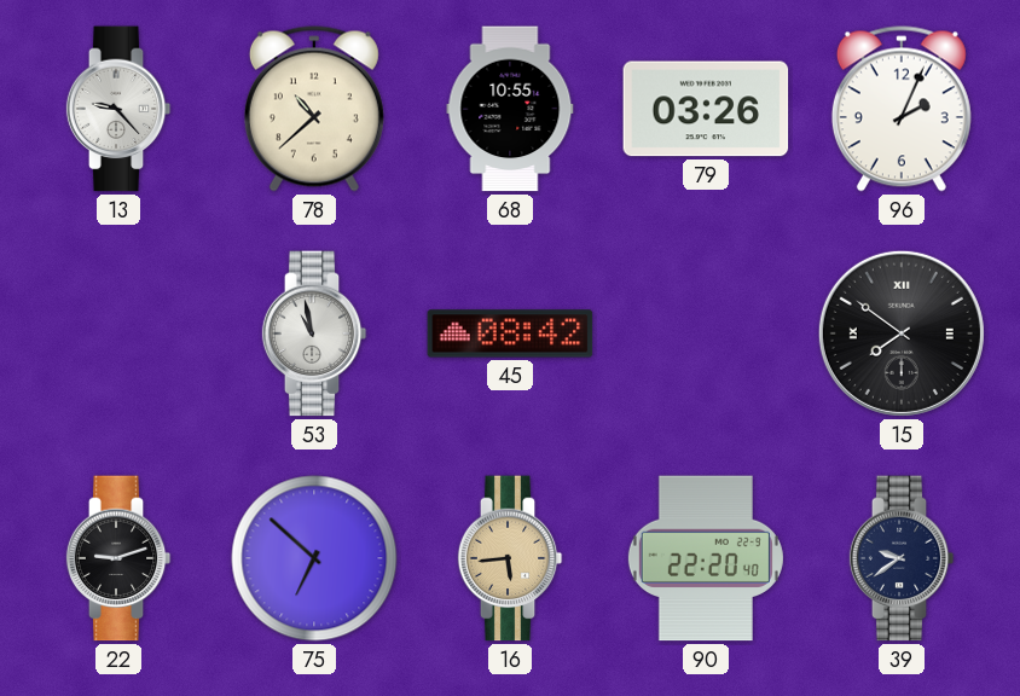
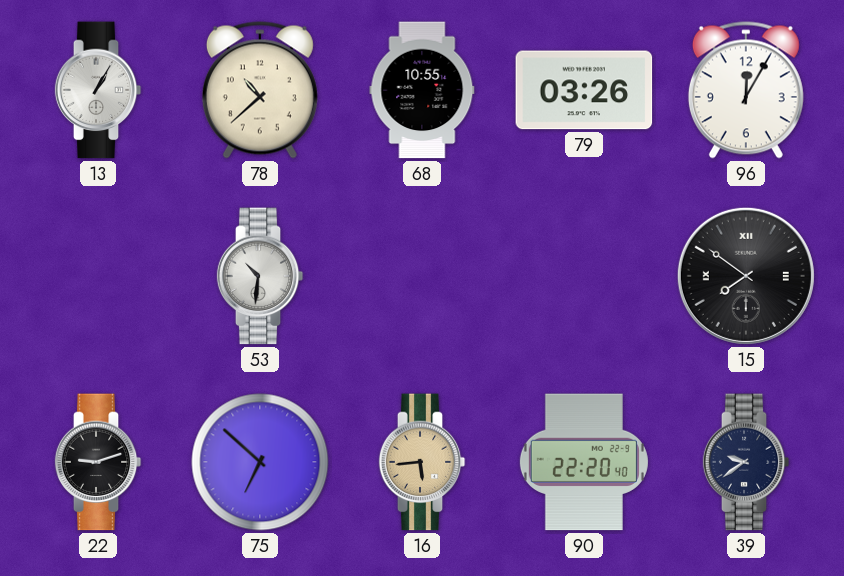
13: 9:23 -> 1:05
96: 2:04 -> 12:05
53: 10:58 -> 10:31
45: 08:42 -> none
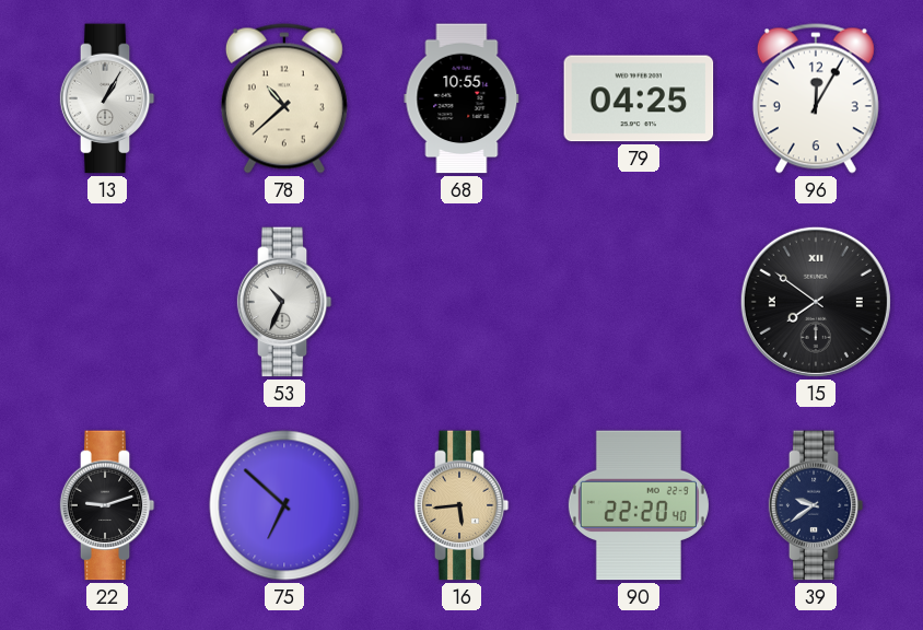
79: 03:26 -> 04:25
53: 10:31 -> 10:34
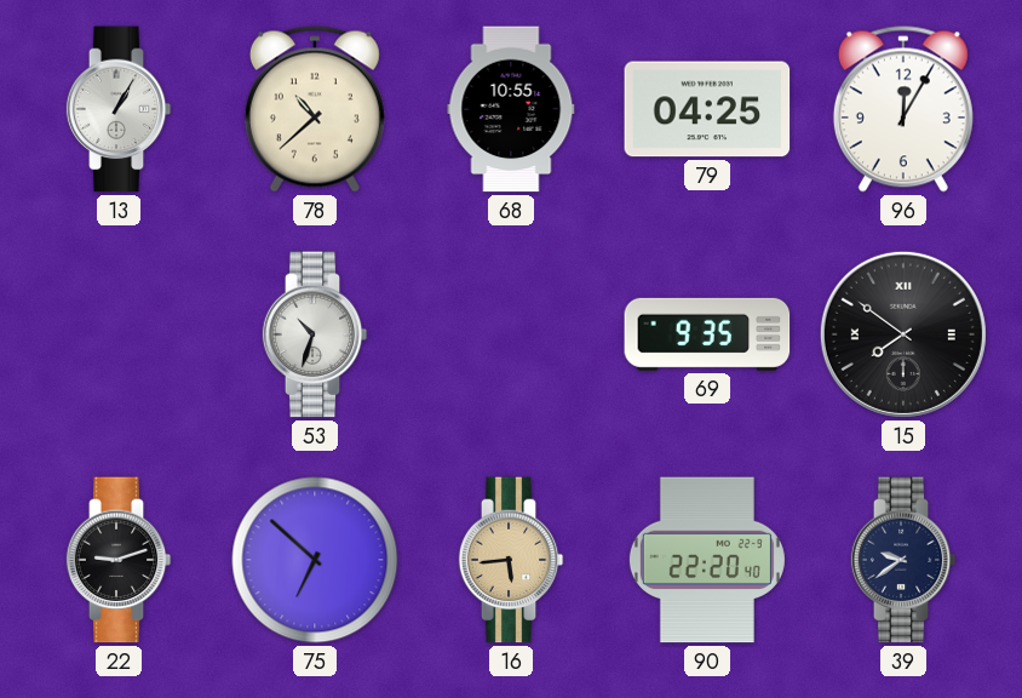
53: 10:34 -> 10:33
69: none -> 9:35
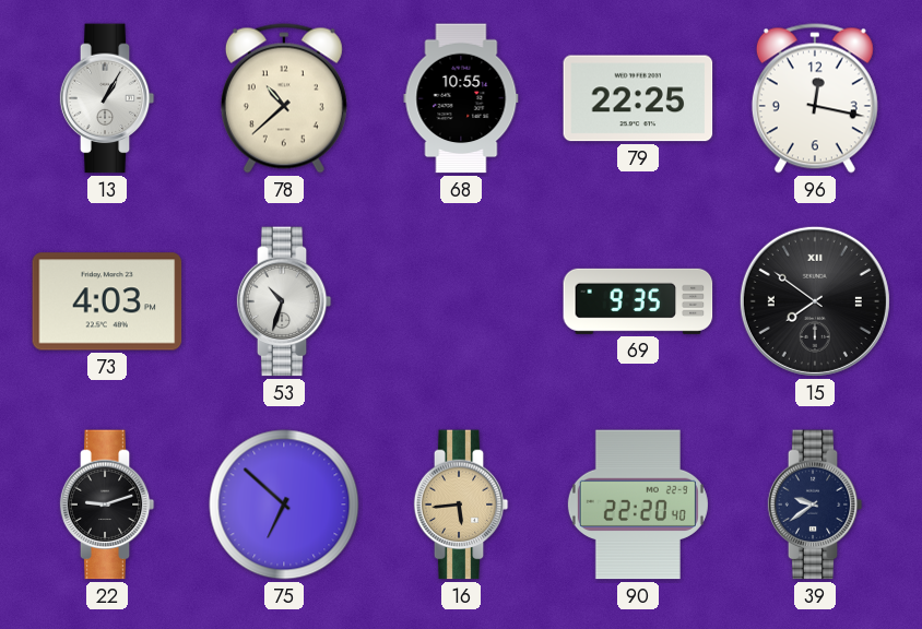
79: 04:25 -> 22:25
96: 12:05 -> 12:17
73: none -> 4:03
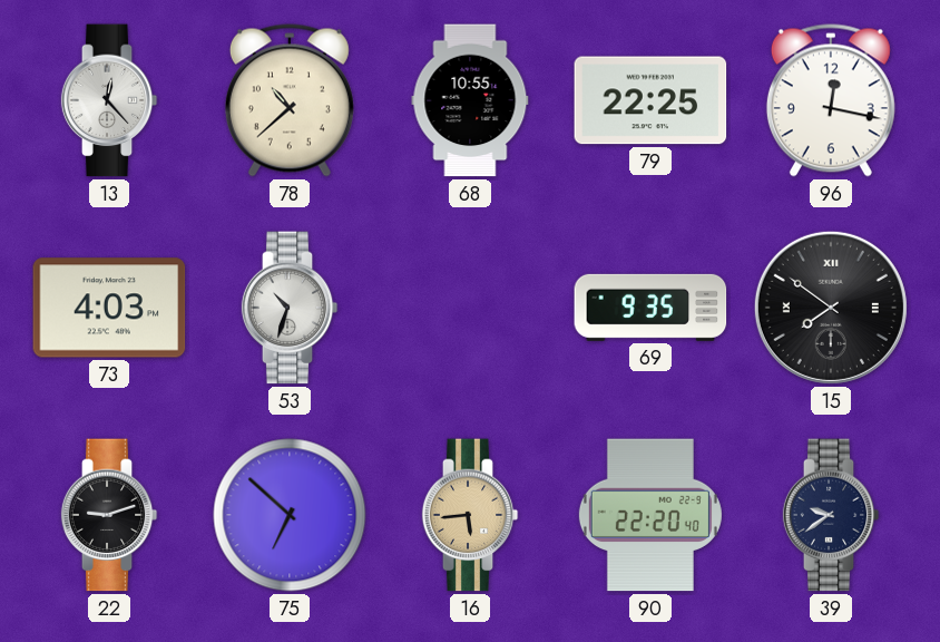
13: 1:05 -> 12:23
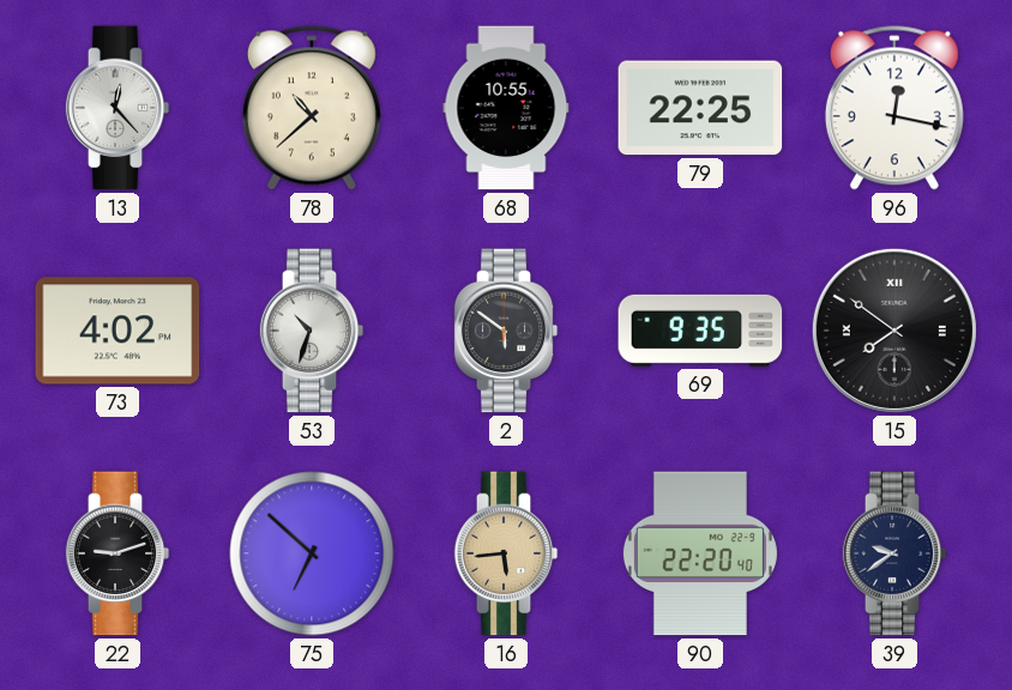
73: 4:03 -> 4:02
2: none -> 5:51
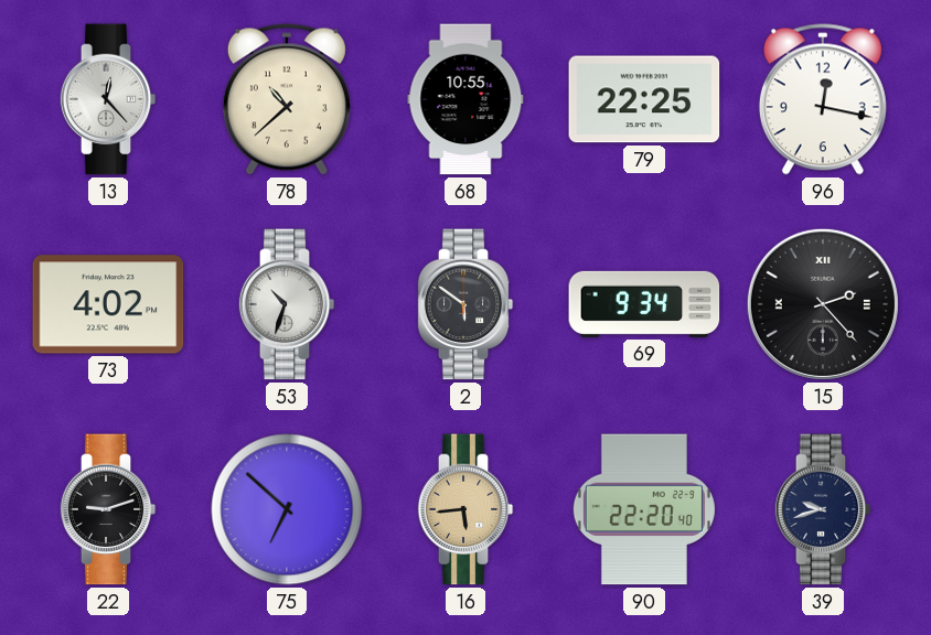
69: 9:35 -> 9:34
15: 7:51 -> 2:23
39: 9:39 -> 9:42
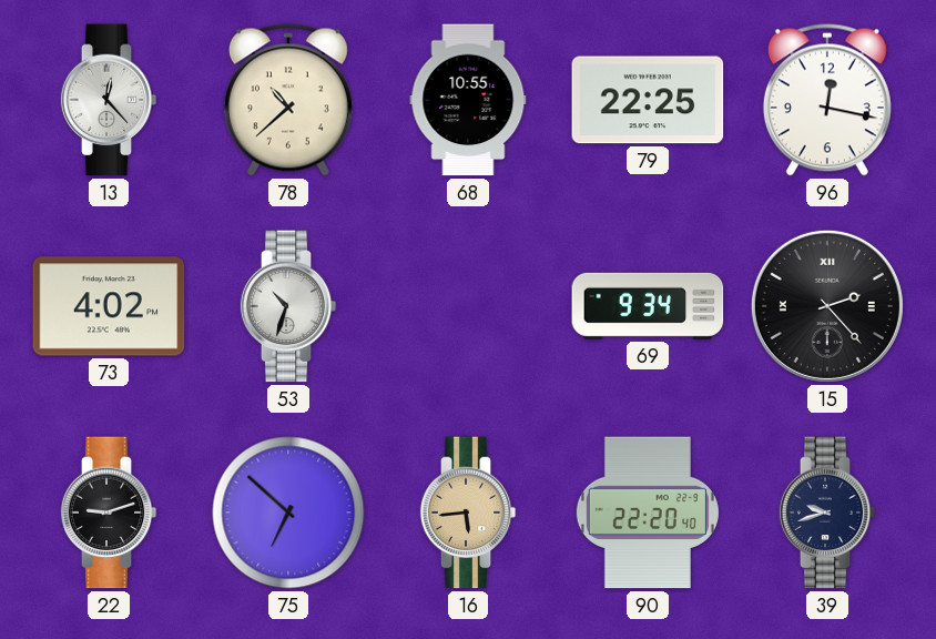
2: 5:51 -> none
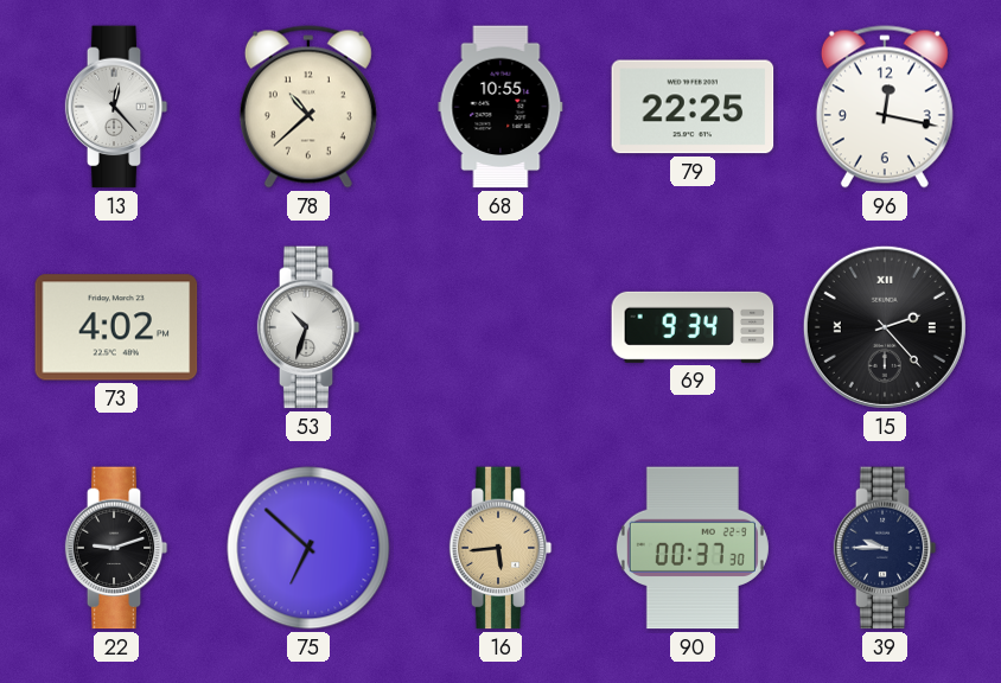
90: 22:20 -> 00:37
39: 9:42 -> 9:45
